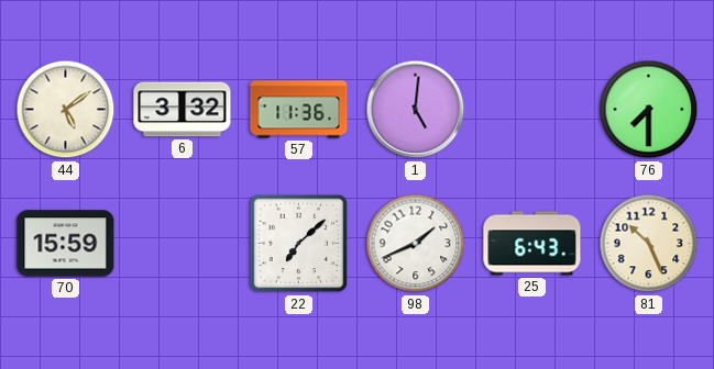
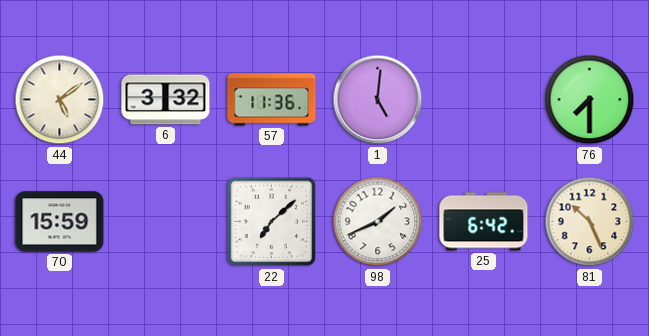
25: 6:43 -> 6:42
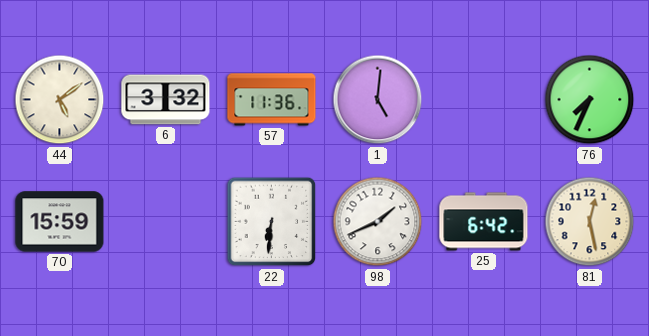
76: 7:30 -> 7:34
22: 7:08 -> 6:31
81: 10:26 -> 12:28
